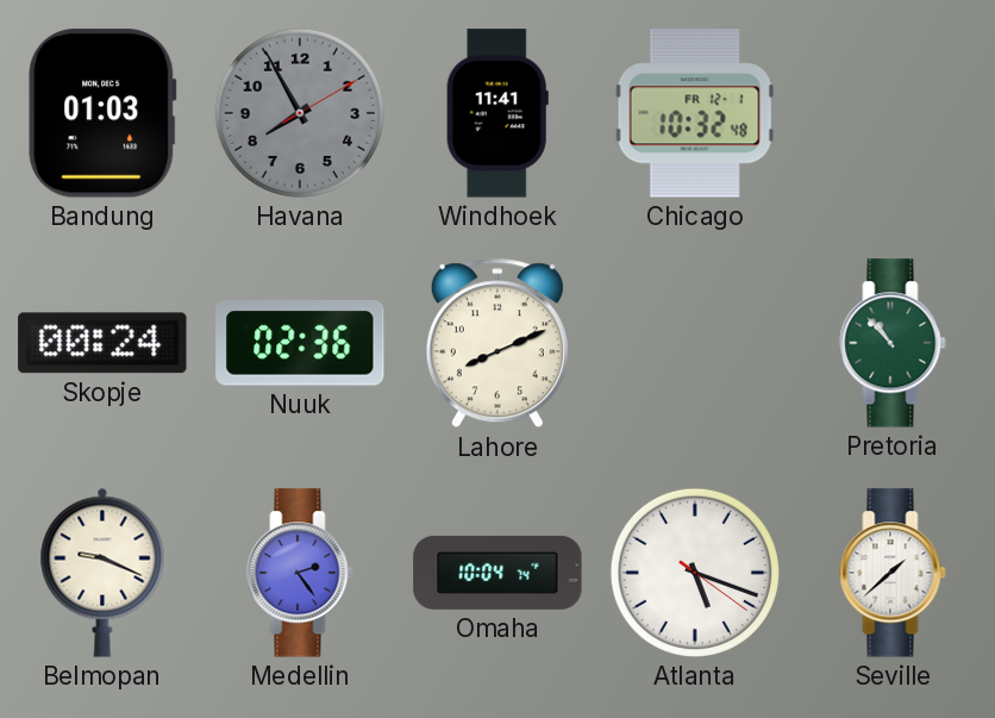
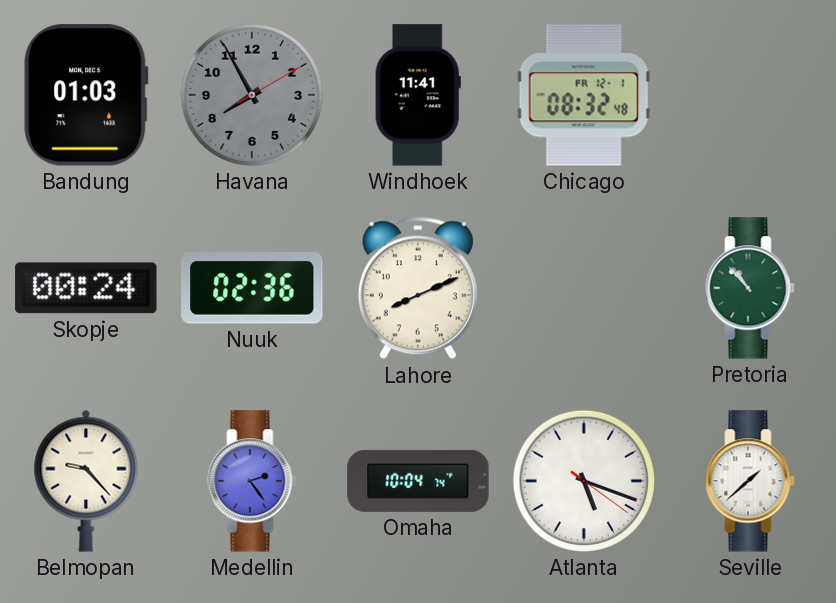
Chicago: 10:32 -> 08:32
Belmopan: 9:19 -> 9:23
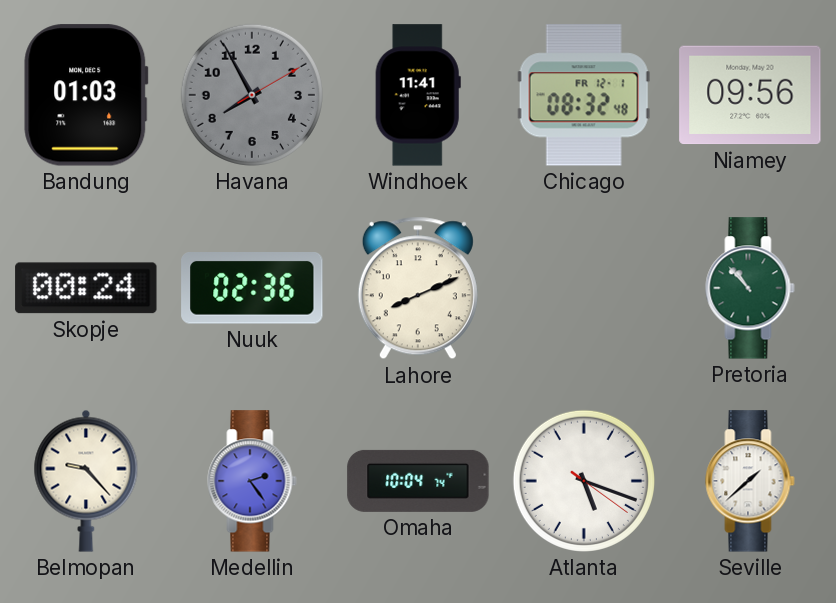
Niamey: none -> 09:56
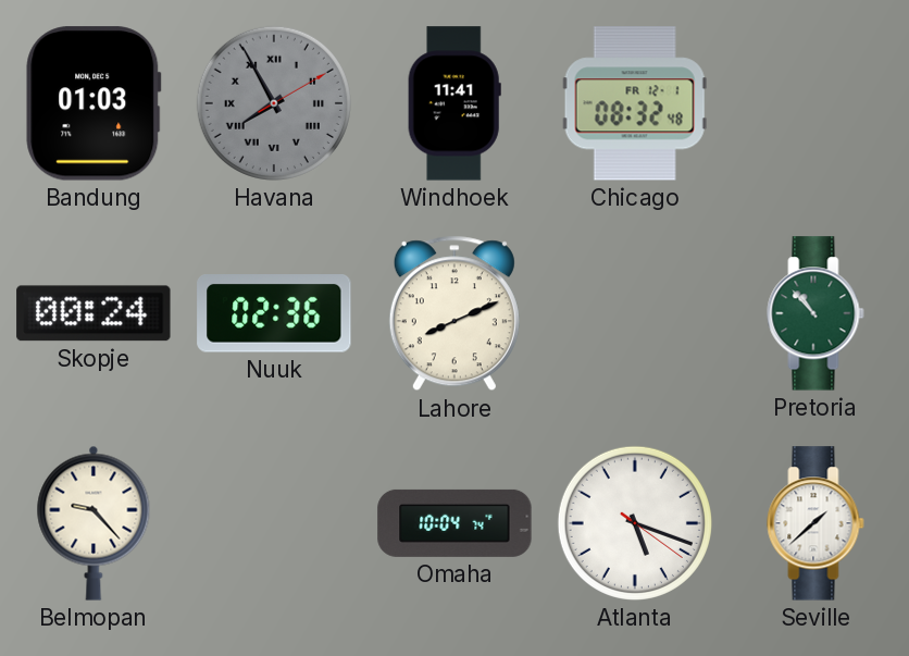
Havana numerals: Arabic -> Roman
Niamey: 09:56 -> none
Medellin: 2:24 -> none
